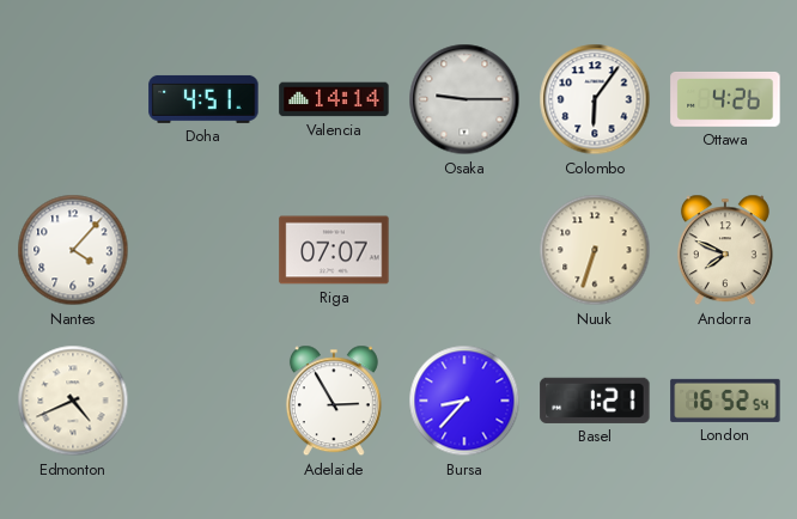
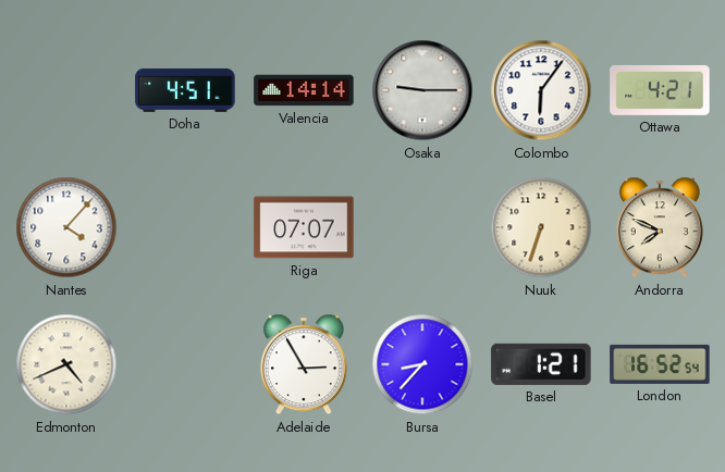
Ottawa: 4:26 -> 4:21
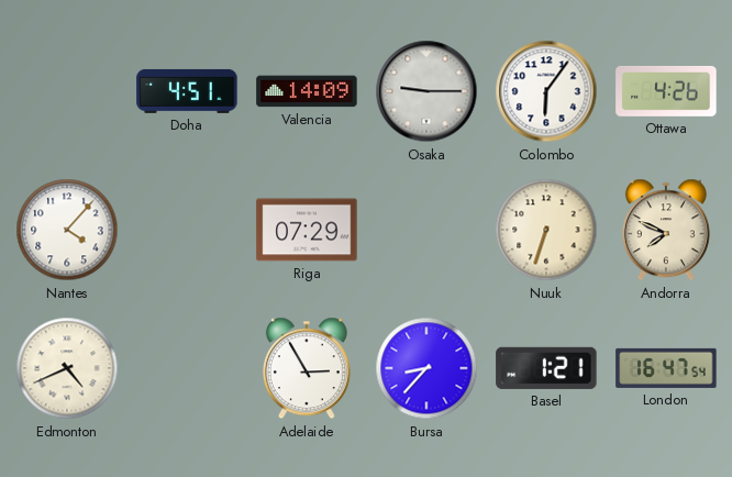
Valencia: 14:14 -> 14:09
Ottawa: 4:21 -> 4:26
Riga: 07:07 -> 07:29
London: 16:52 -> 16:47
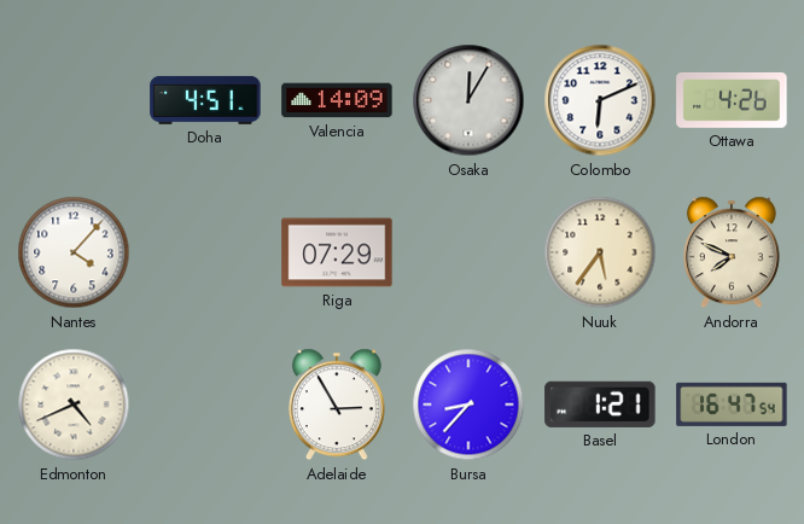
Osaka: 9:15 -> 12:05
Colombo: 6:06 -> 6:11
Nuuk: 6:33 -> 5:36
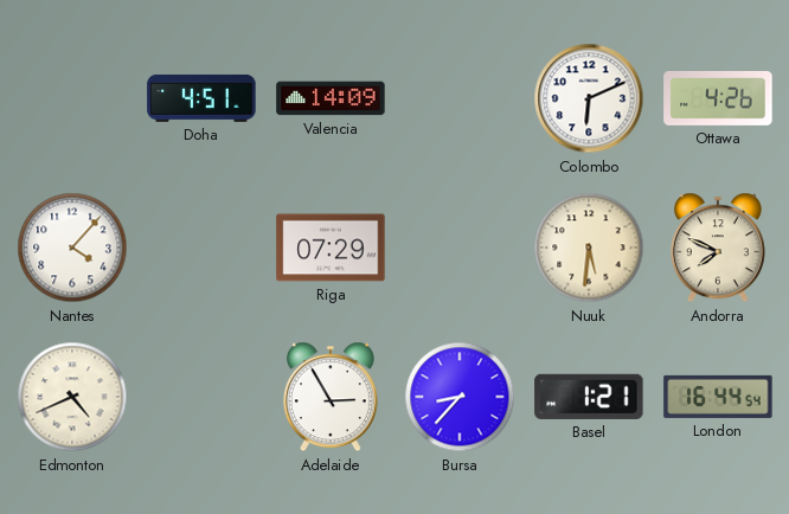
Osaka: 12:05 -> none
Nuuk: 5:36 -> 5:31
London: 16:47 -> 16:44
